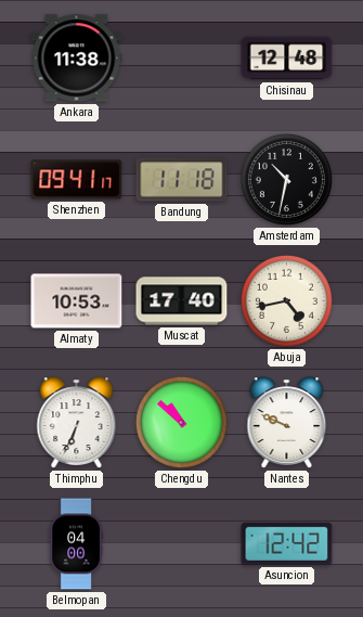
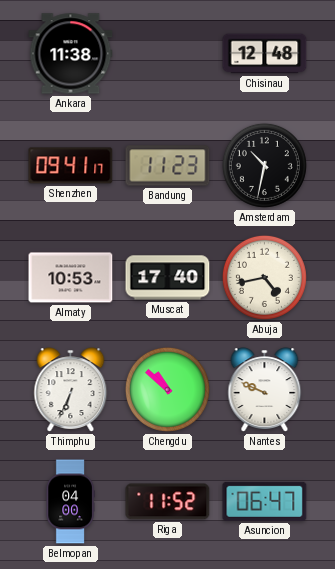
Bandung: 11:18 -> 11:23
Riga: none -> 11:52
Asuncion: 12:42 -> 06:47
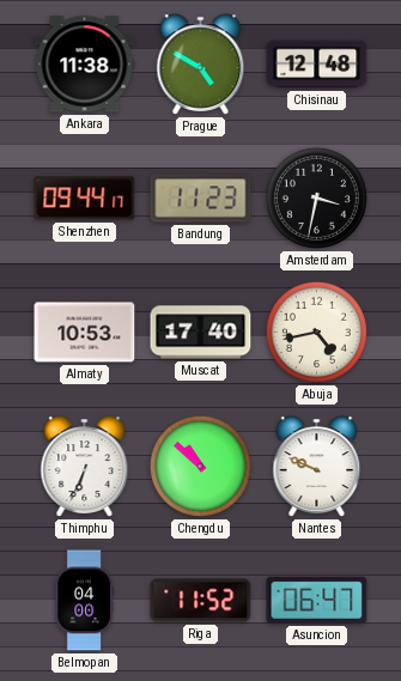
Prague: none -> 4:50
Shenzhen: 09:41 -> 09:44
Amsterdam: 10:32 -> 3:32
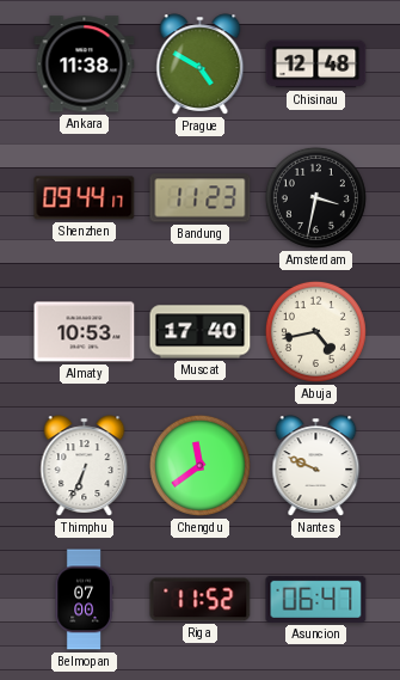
Chengdu: 10:52 -> 11:39
Belmopan: 04:00 -> 07:00
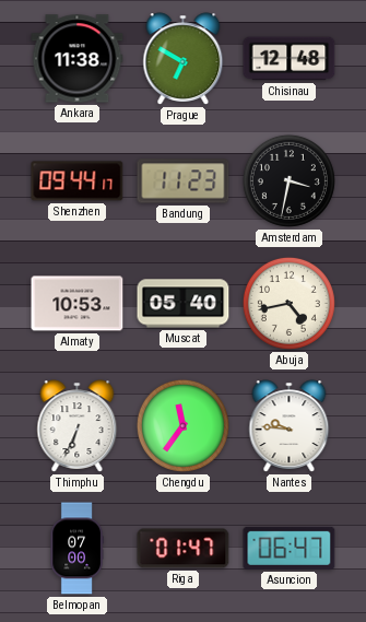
Prague: 4:50 -> 6:50
Muscat: 17:40 -> 05:40
Chengdu: 11:39 -> 11:36
Nantes: 9:49 -> 9:46
Riga: 11:52 -> 01:47
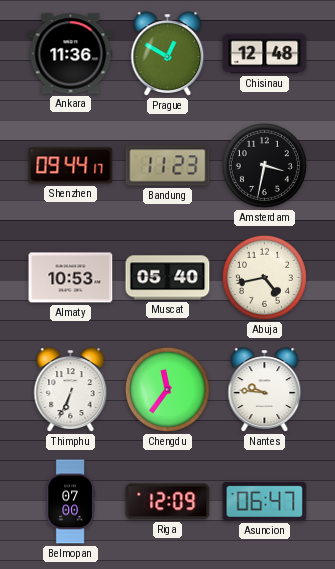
Ankara: 11:38 -> 11:36
Prague: 6:50 -> 12:50
Riga: 01:47 -> 12:09
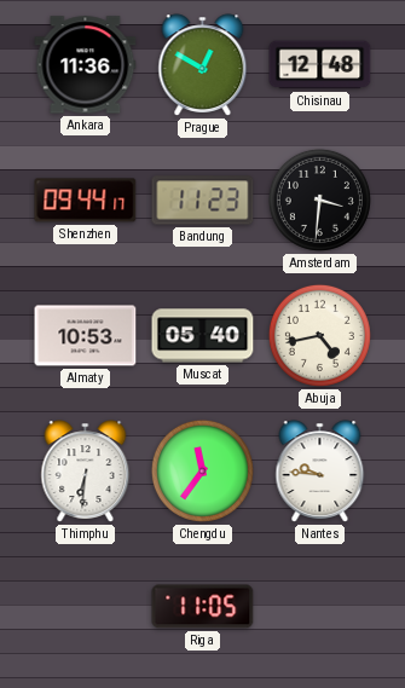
Amsterdam: 3:32 -> 3:31
Thimphu: 6:34 -> 6:31
Belmopan: 07:00 -> none
Riga: 12:09 -> 11:05
Asuncion: 06:47 -> none
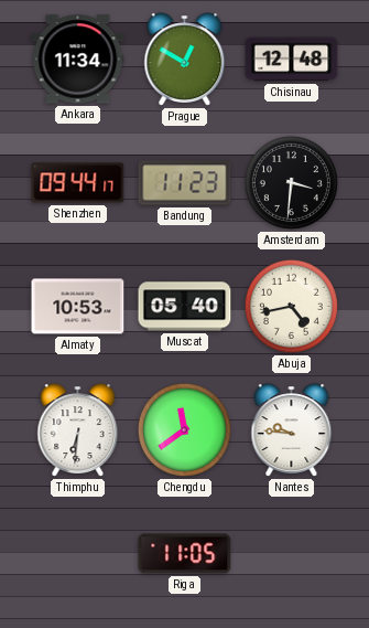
Ankara: 11:36 -> 11:34
Chengdu: 11:36 -> 11:39
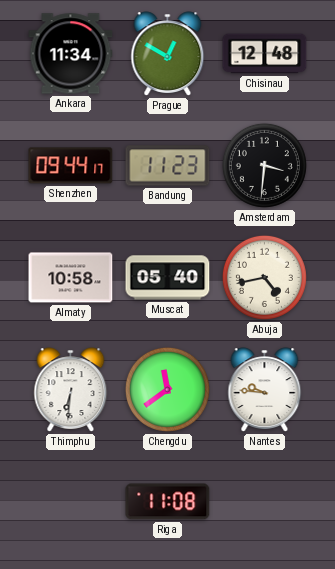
Almaty: 10:53 -> 10:58
Riga: 11:05 -> 11:08
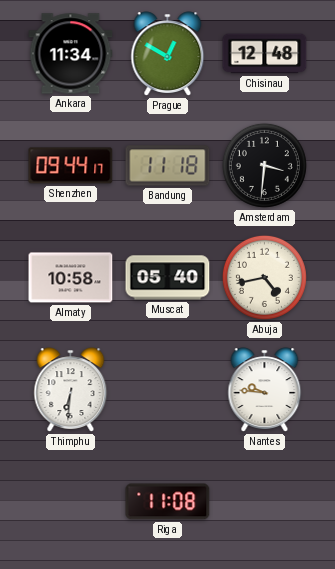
Bandung: 11:23 -> 11:18
Chengdu: 11:39 -> none
